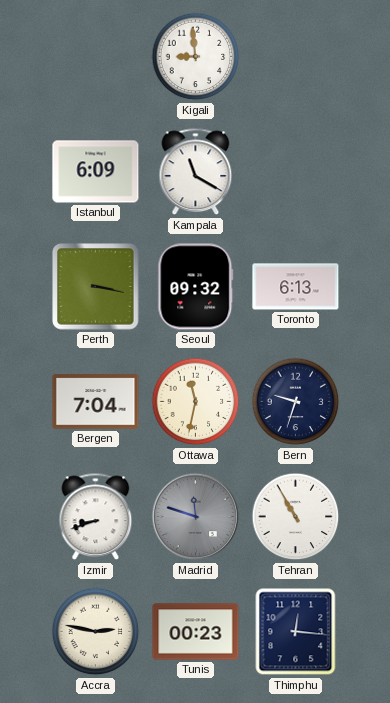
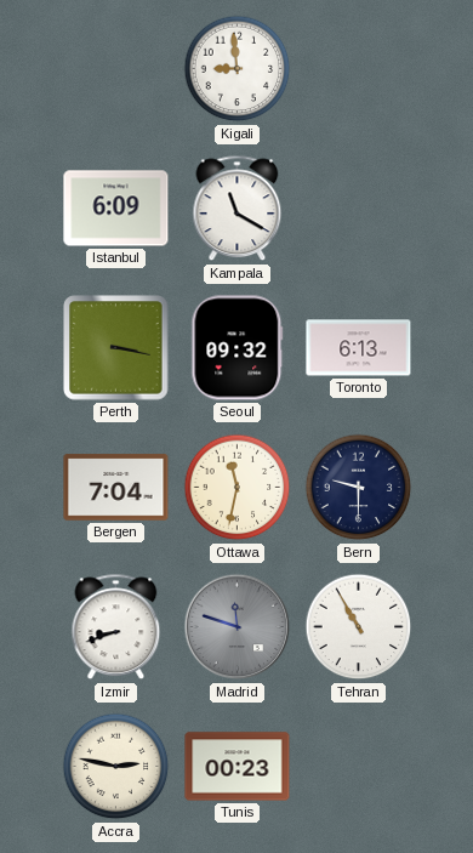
Bern: 9:33 -> 9:30
Thimphu: 12:16 -> none
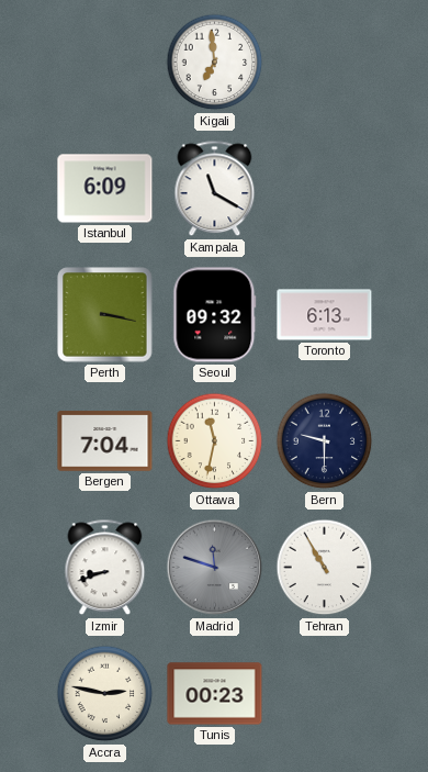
Kigali: 8:59 -> 6:59
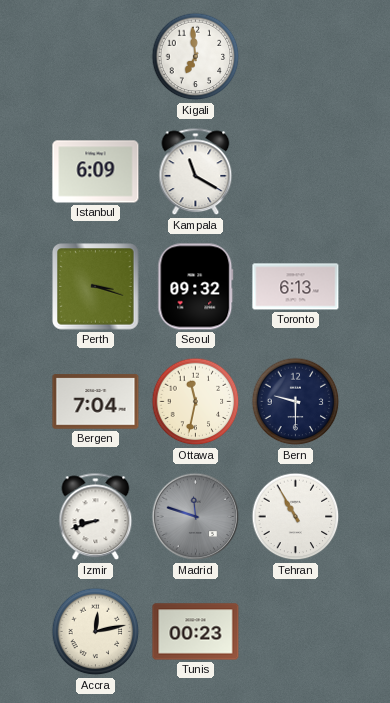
Perth: 3:17 -> 3:18
Accra: 2:47 -> 12:13
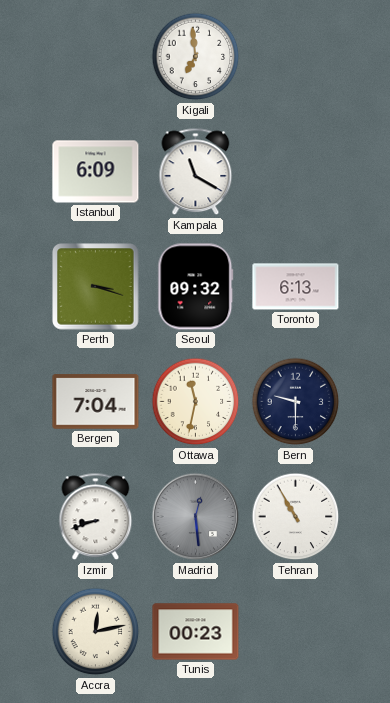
Madrid: 11:48 -> 12:29
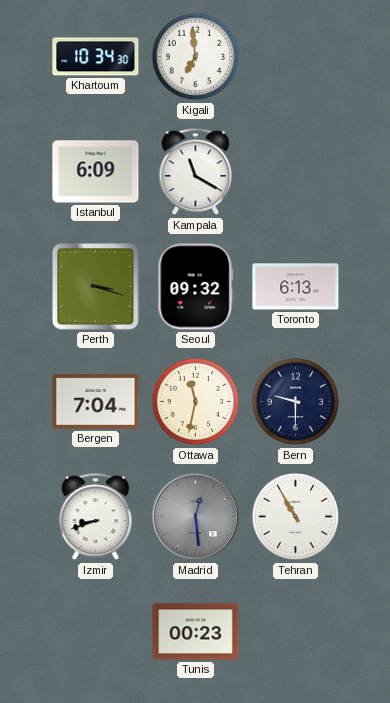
Khartoum: none -> 10:34
Accra: 12:13 -> none
